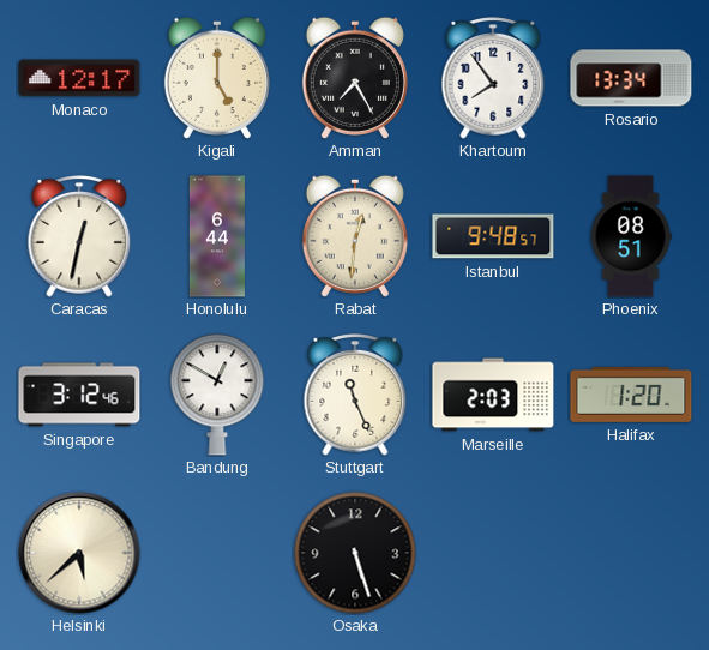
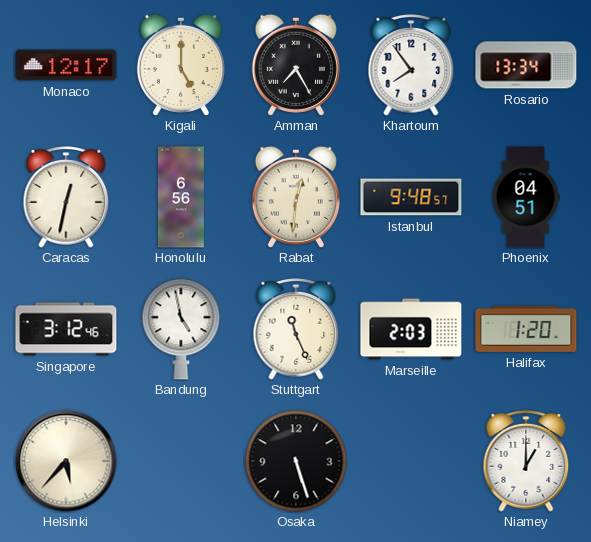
Honolulu: 6:44 -> 6:56
Phoenix: 08:51 -> 04:51
Bandung: 12:50 -> 4:58
Helsinki: 5:38 -> 5:37
Niamey: none -> 1:00
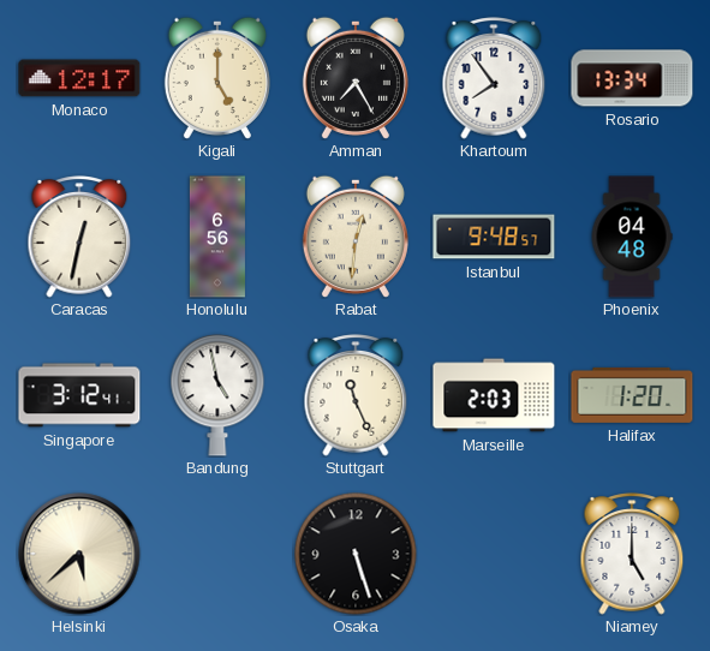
Phoenix: 04:51 -> 04:48
Singapore: 3:12:46 -> 3:12:41
Helsinki: 5:37 -> 5:38
Niamey: 1:00 -> 5:00
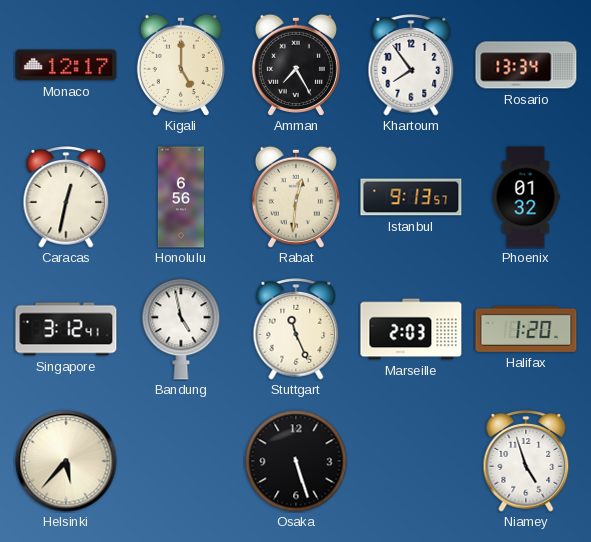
Istanbul: 9:48 -> 9:13
Phoenix: 04:48 -> 01:32
Helsinki: 5:38 -> 5:37
Niamey: 5:00 -> 4:57
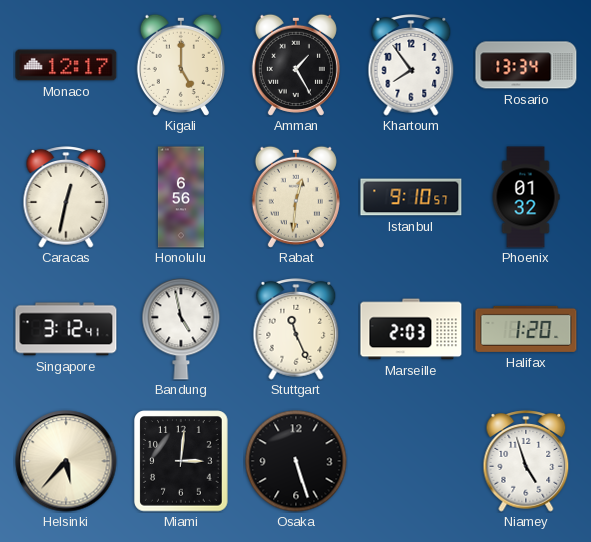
Amman: 7:25 -> 1:25
Istanbul: 9:13 -> 9:10
Miami: none -> 3:01
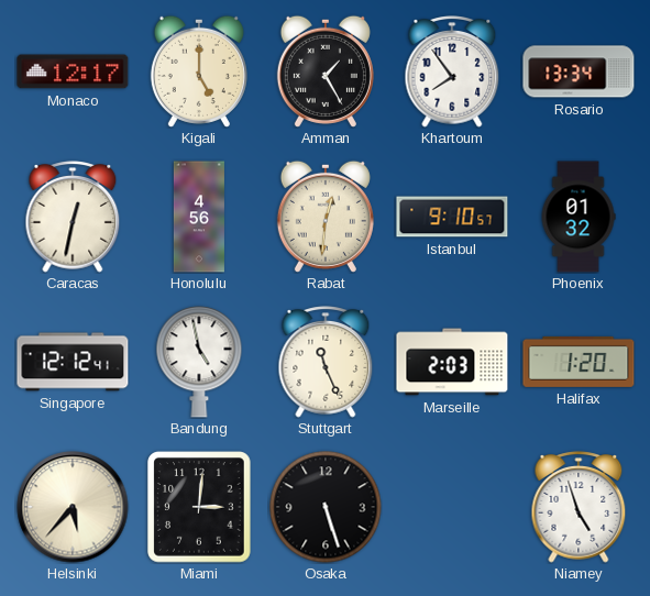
Honolulu: 6:56 -> 4:56
Singapore: 3:12 -> 12:12
